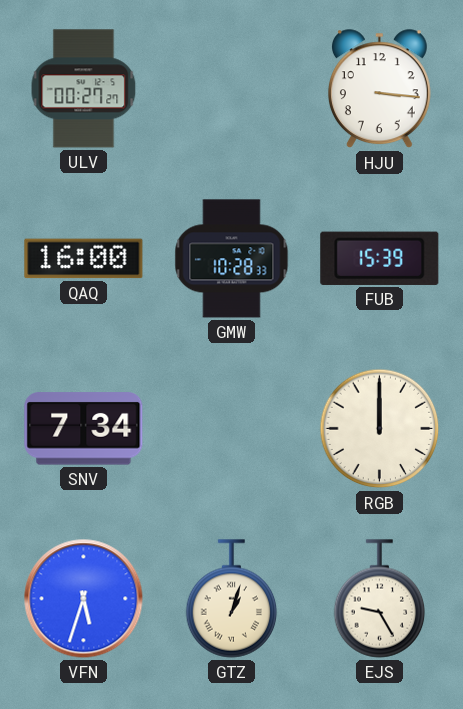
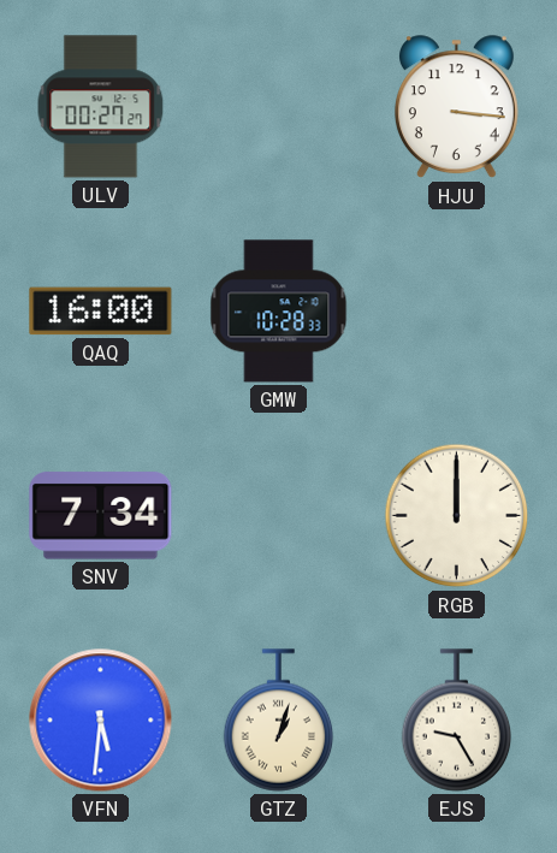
FUB: 15:39 -> none
VFN: 5:33 -> 5:31
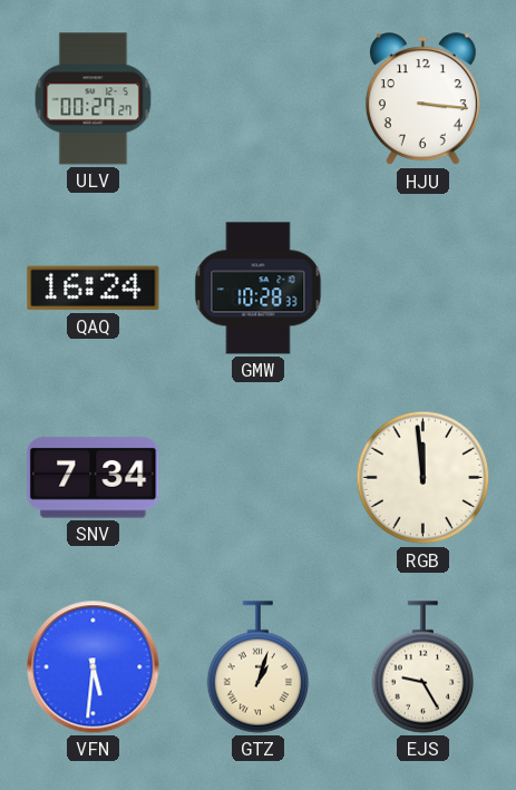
QAQ: 16:00 -> 16:24
RGB: 12:00 -> 11:59
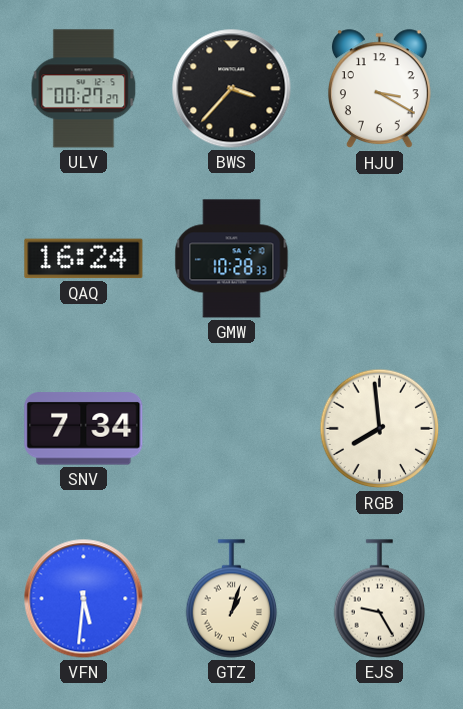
BWS: none -> 3:37
HJU: 3:16 -> 3:20
RGB: 11:59 -> 7:59
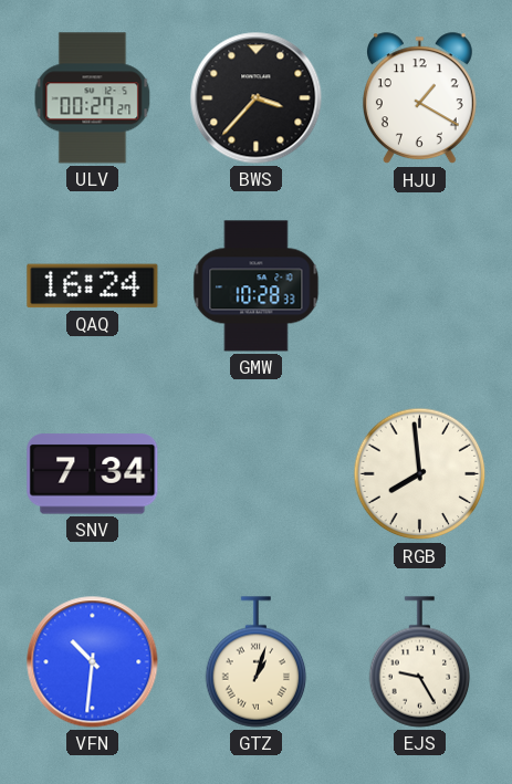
HJU: 3:20 -> 1:20
VFN: 5:31 -> 10:31
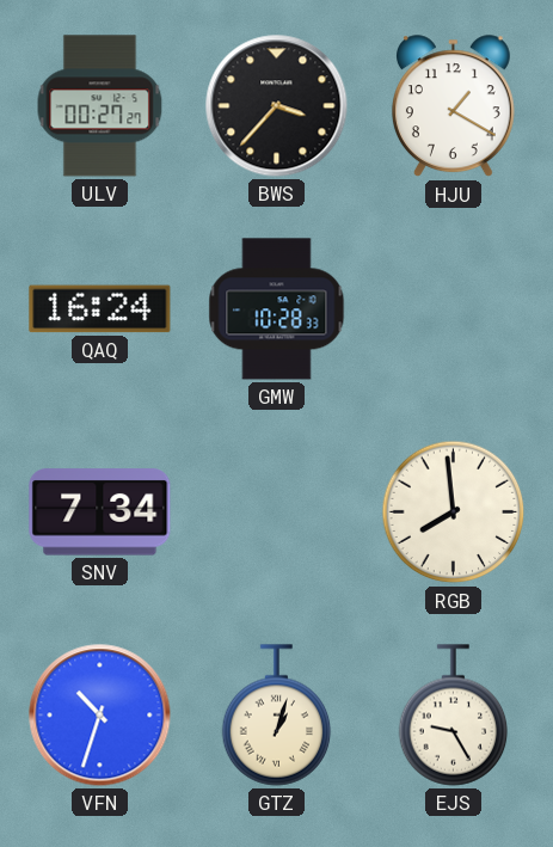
VFN: 10:31 -> 10:33
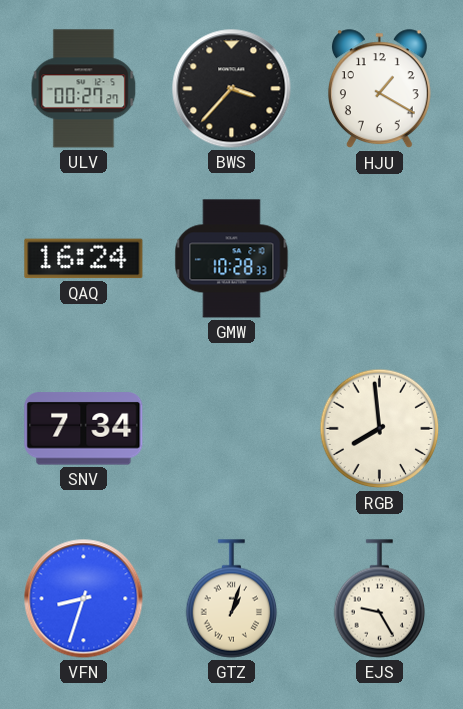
VFN: 10:33 -> 8:33
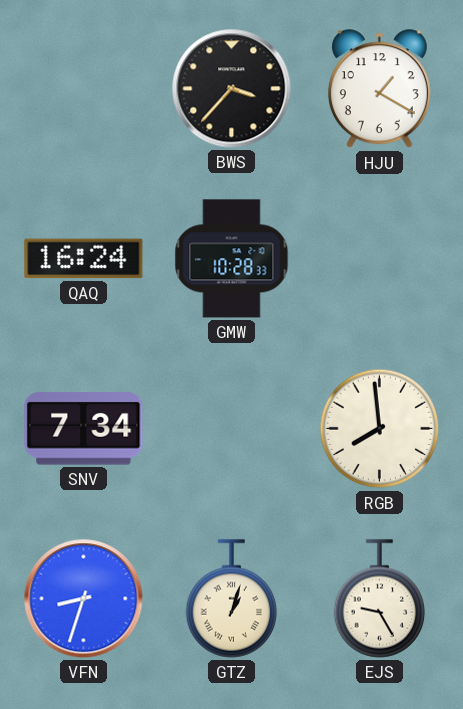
ULV: 00:27 -> none
